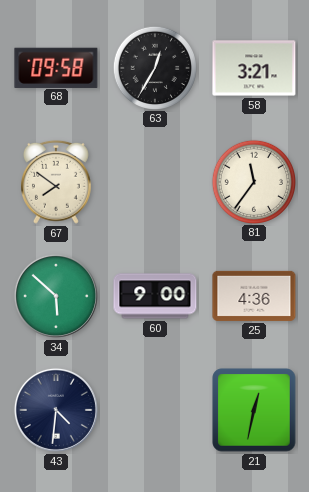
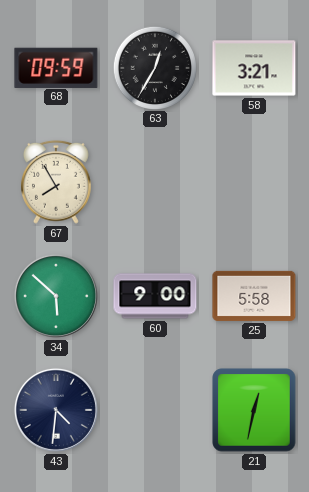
68: 09:58 -> 09:59
67: 7:51 -> 7:55
81: 11:36 -> none
25: 4:36 -> 5:58
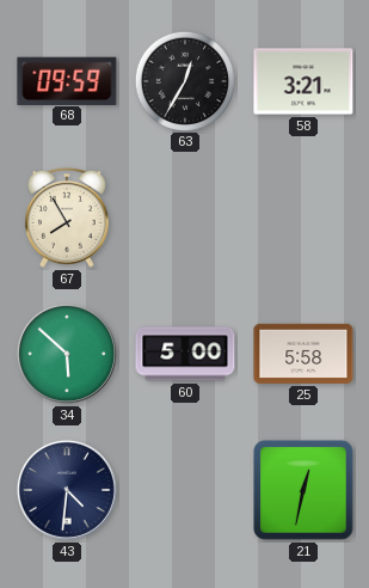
60: 9:00 -> 5:00
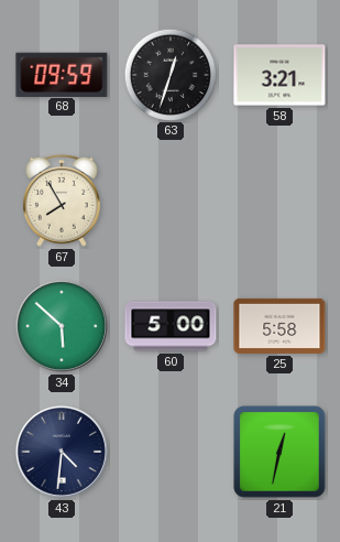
63: 12:35 -> 12:33
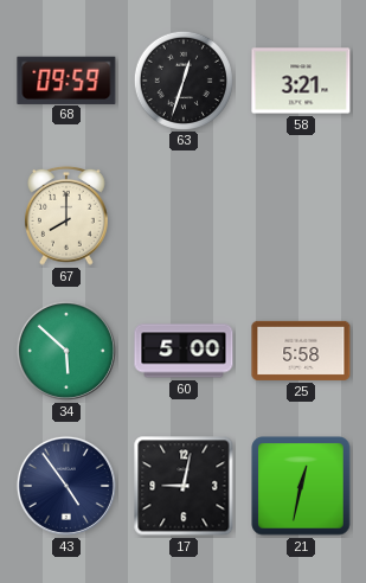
67: 7:55 -> 8:00
43: 4:31 -> 4:54
17: none -> 9:02
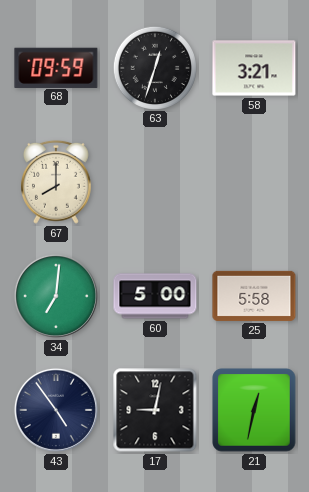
34: 5:52 -> 7:01
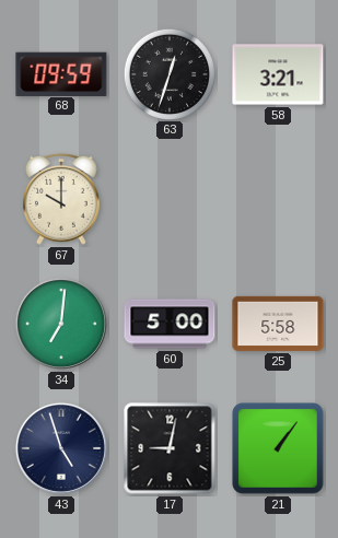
67: 8:00 -> 10:00
43: 4:54 -> 4:57
21: 12:32 -> 1:06
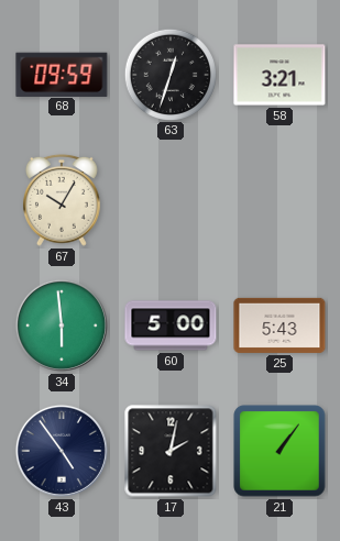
67: 10:00 -> 10:05
34: 7:01 -> 5:59
25: 5:58 -> 5:43
43: 4:57 -> 4:54
17: 9:02 -> 2:02
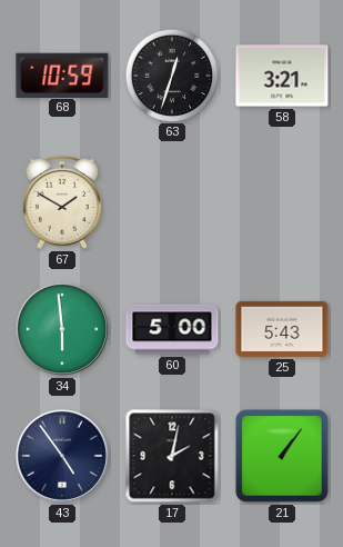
68: 09:59 -> 10:59
67: 10:05 -> 1:50
